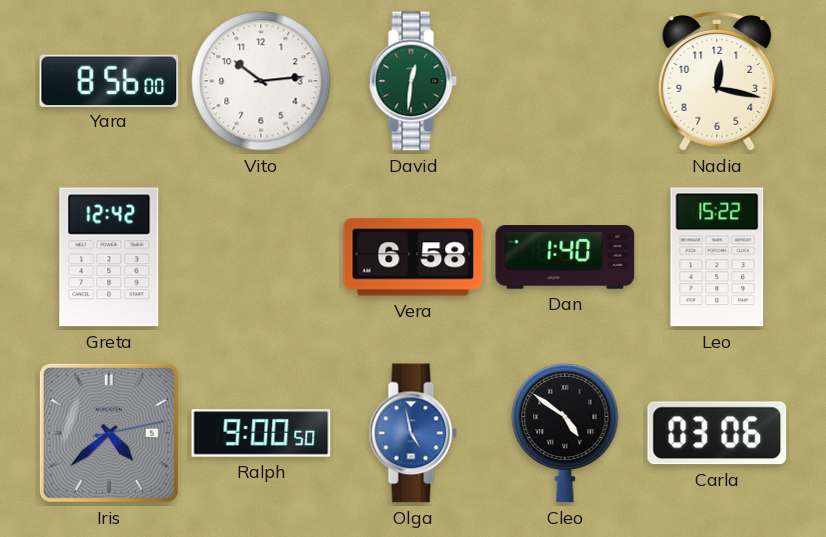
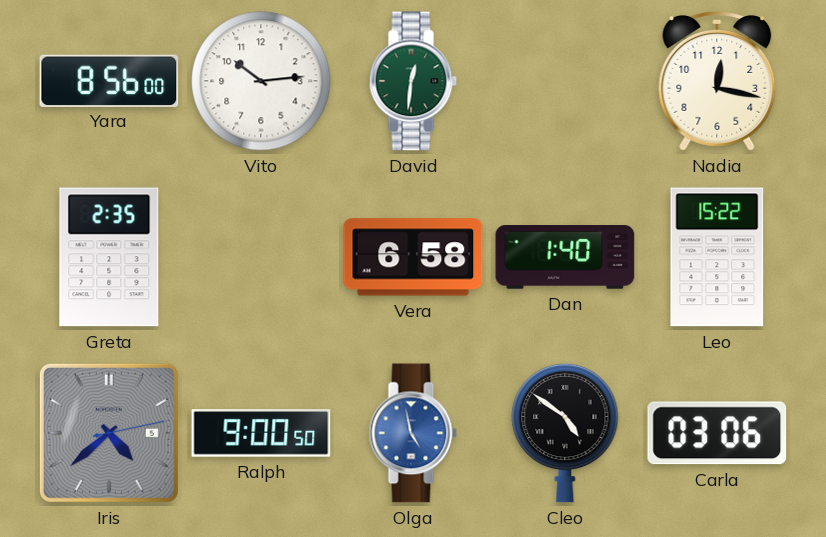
Greta: 12:42 -> 2:35
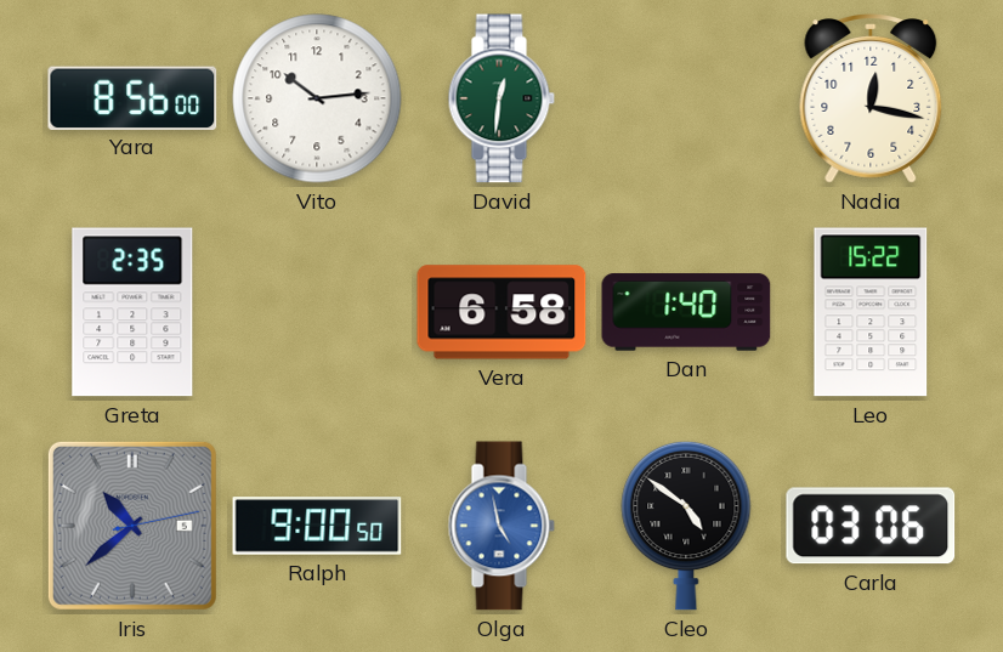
Iris: 4:38 -> 10:38
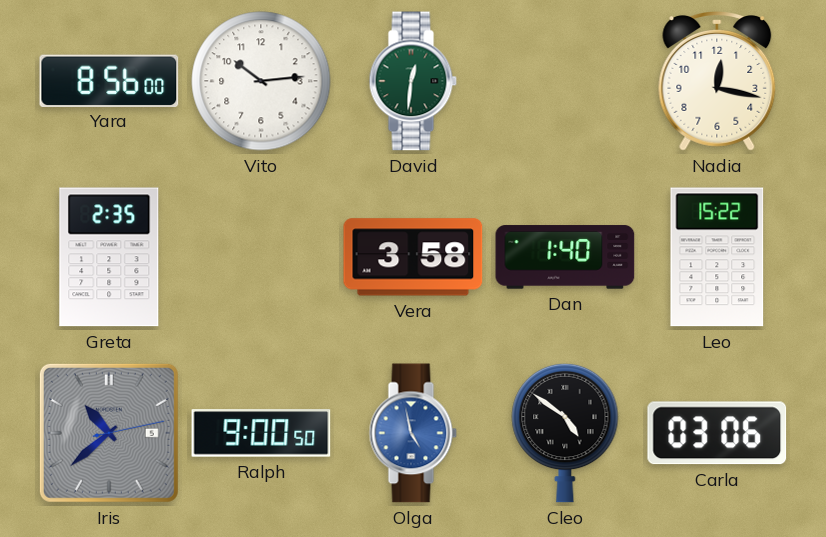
Vera: 6:58 -> 3:58
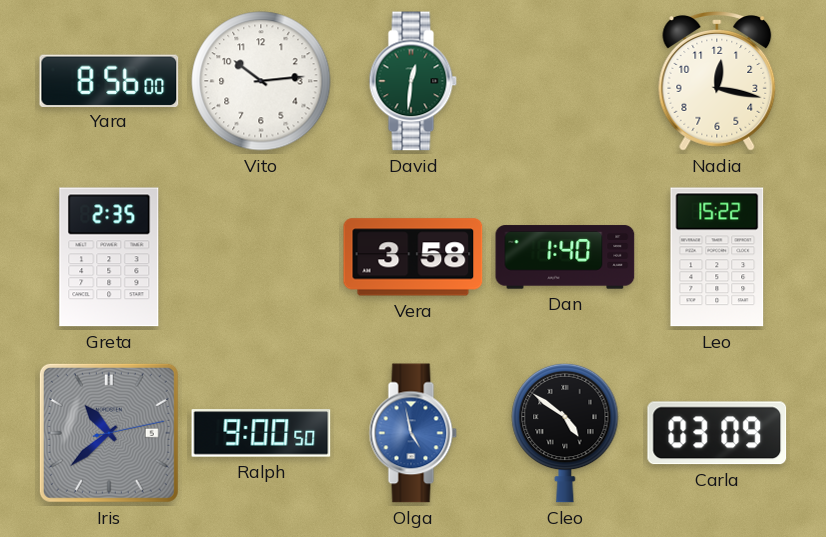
Carla: 03:06 -> 03:09
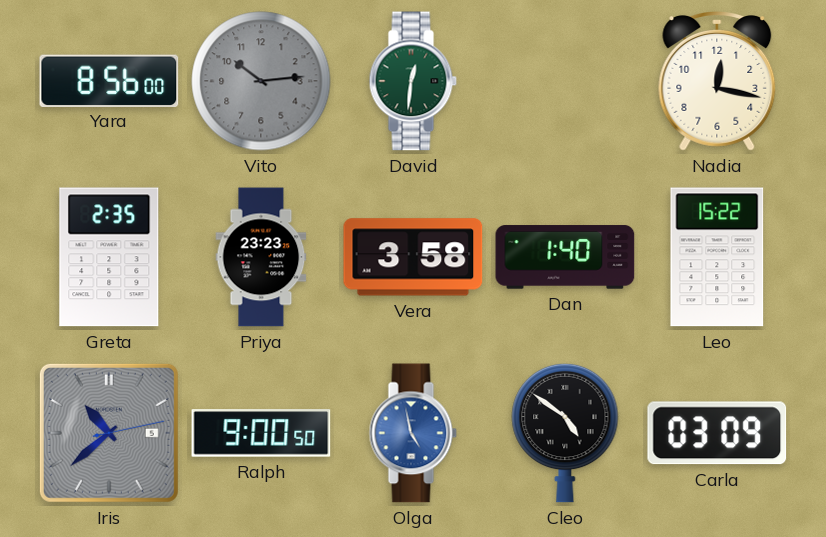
Vito dial: white -> grey
Priya: none -> 23:23
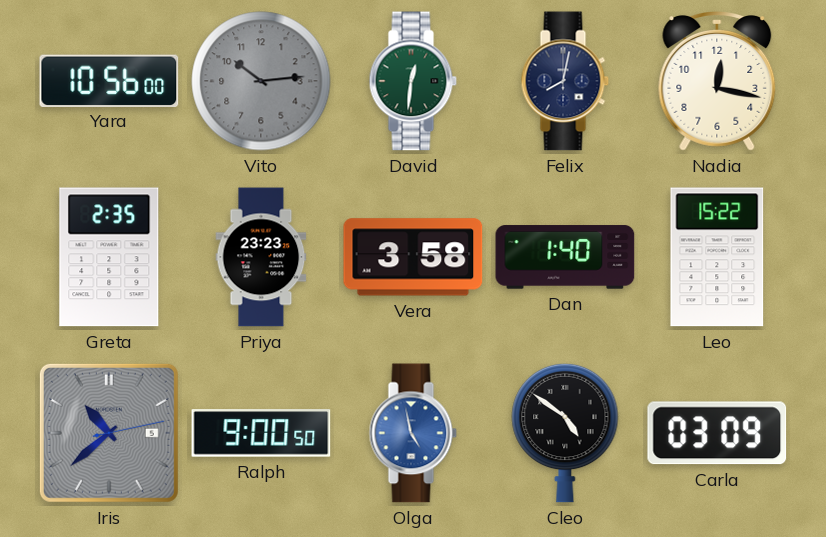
Yara: 8:56 -> 10:56
Felix: none -> 8:02
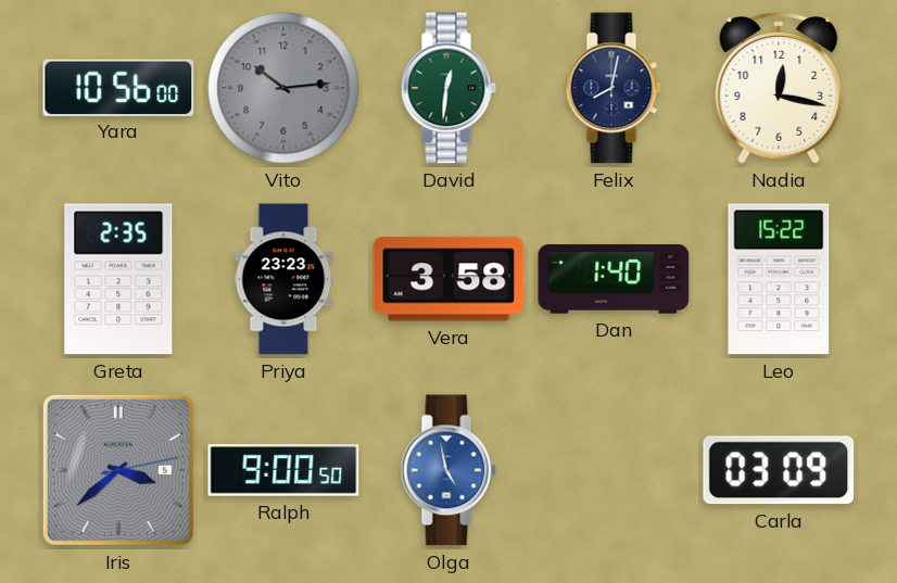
Iris: 10:38 -> 3:38
Cleo: 4:51 -> none
